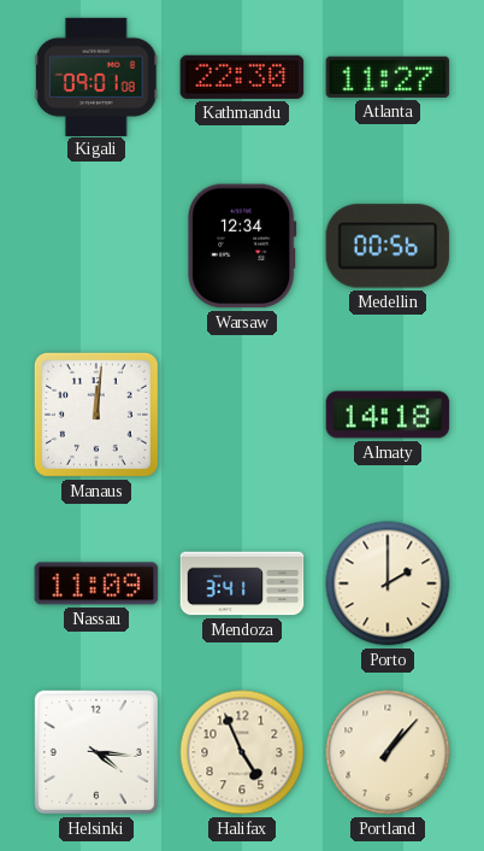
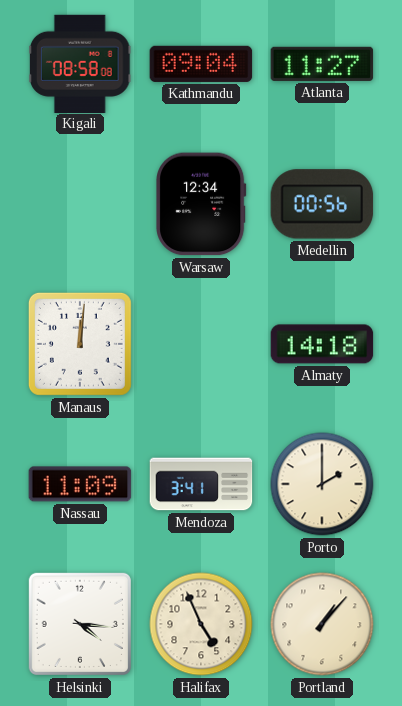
Kigali: 09:01 -> 08:58
Kathmandu: 22:30 -> 09:04
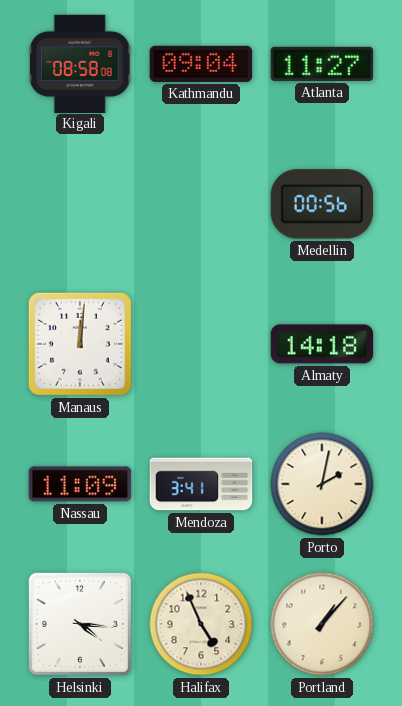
Warsaw: 12:34 -> none
Porto: 2:00 -> 2:02
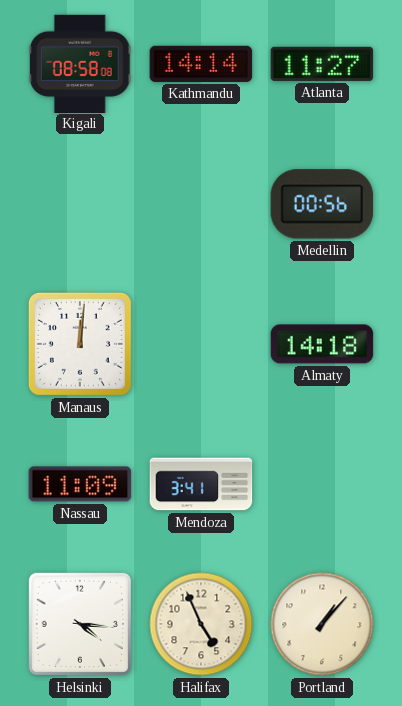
Kathmandu: 09:04 -> 14:14
Porto: 2:02 -> none
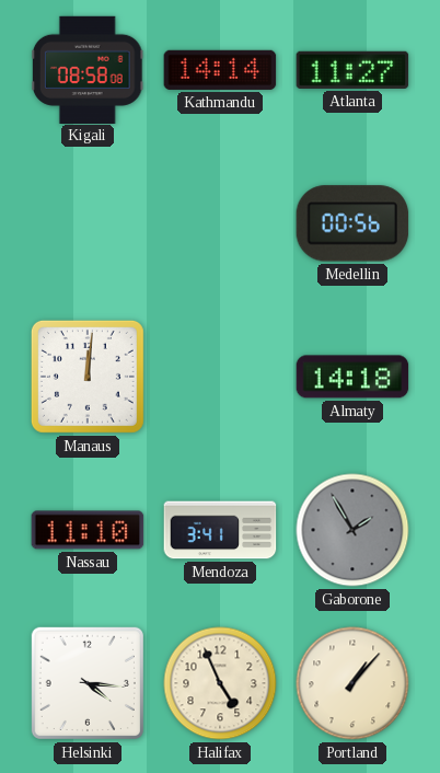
Nassau: 11:09 -> 11:10
Gaborone: none -> 1:55
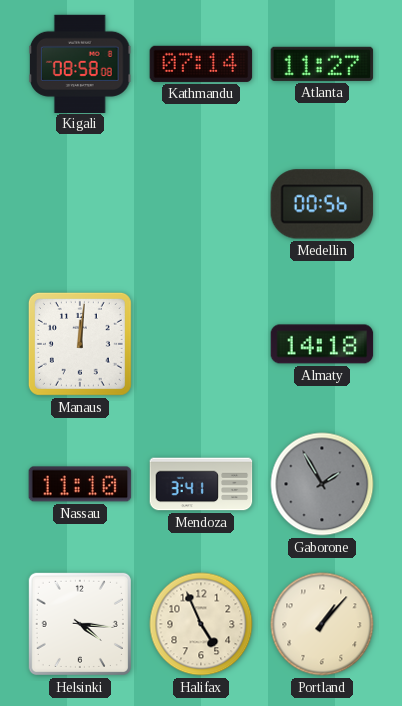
Kathmandu: 14:14 -> 07:14
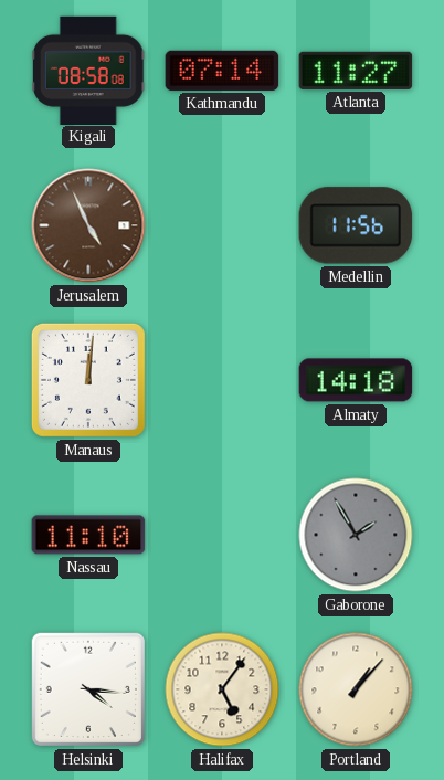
Jerusalem: none -> 4:56
Medellin: 00:56 -> 11:56
Mendoza: 3:41 -> none
Halifax: 4:56 -> 5:06
